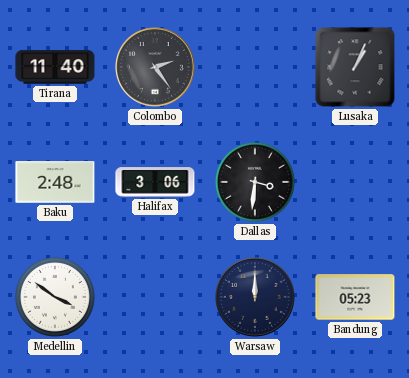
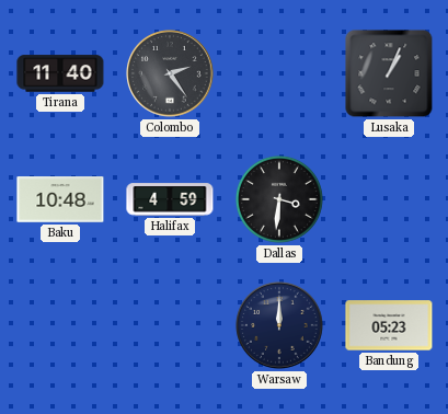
Baku: 2:48 -> 10:48
Halifax: 3:06 -> 4:59
Medellin: 3:51 -> none
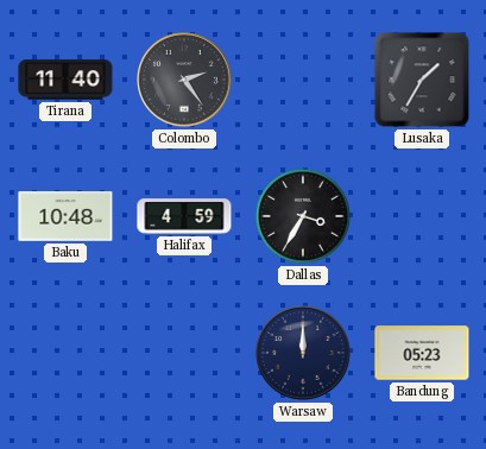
Lusaka: 1:04 -> 1:35
Dallas: 3:31 -> 3:35
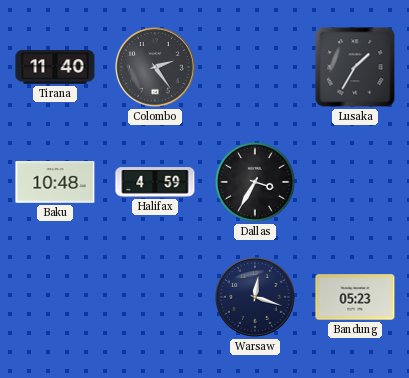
Warsaw: 12:00 -> 12:18
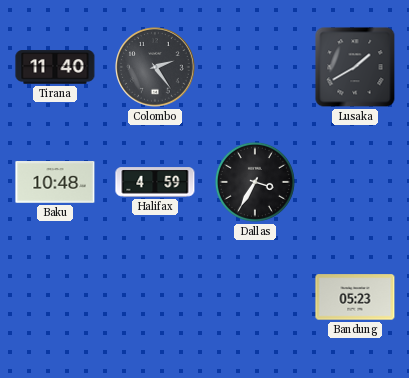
Lusaka: 1:35 -> 1:40
Warsaw: 12:18 -> none
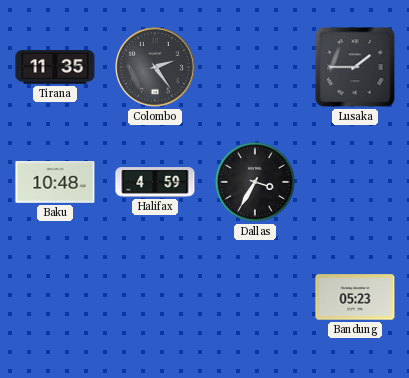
Tirana: 11:40 -> 11:35
Lusaka: 1:40 -> 1:45
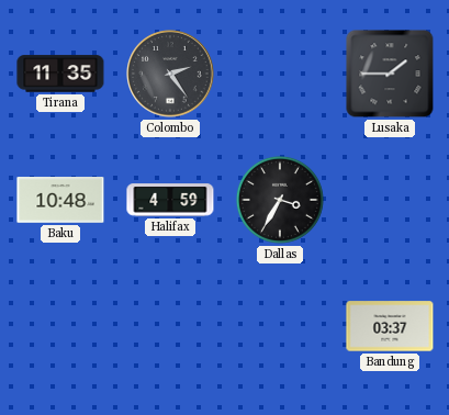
Bandung: 05:23 -> 03:37
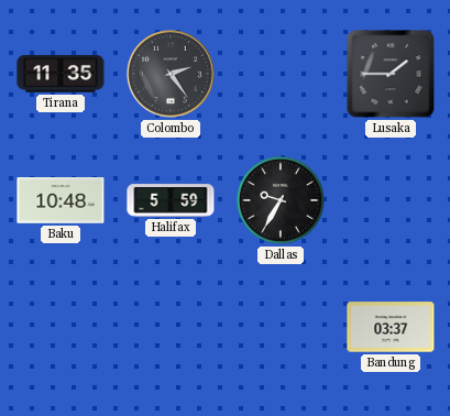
Halifax: 4:59 -> 5:59
Dallas: 3:35 -> 9:35
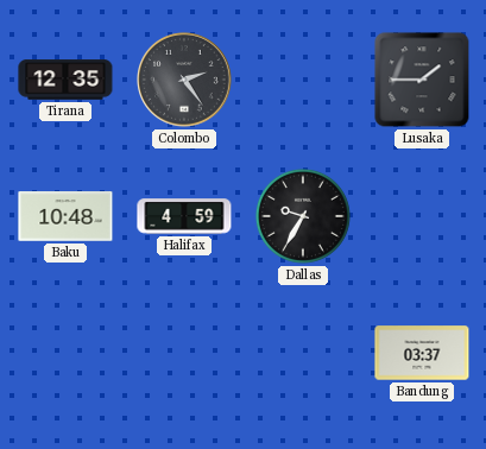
Tirana: 11:35 -> 12:35
Halifax: 5:59 -> 4:59
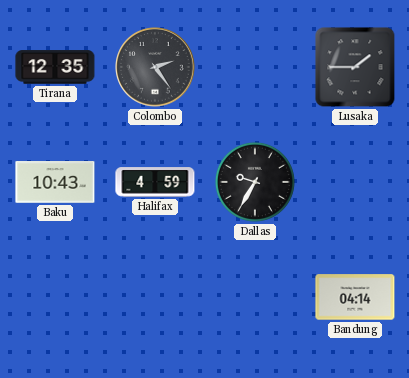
Baku: 10:48 -> 10:43
Bandung: 03:37 -> 04:14
